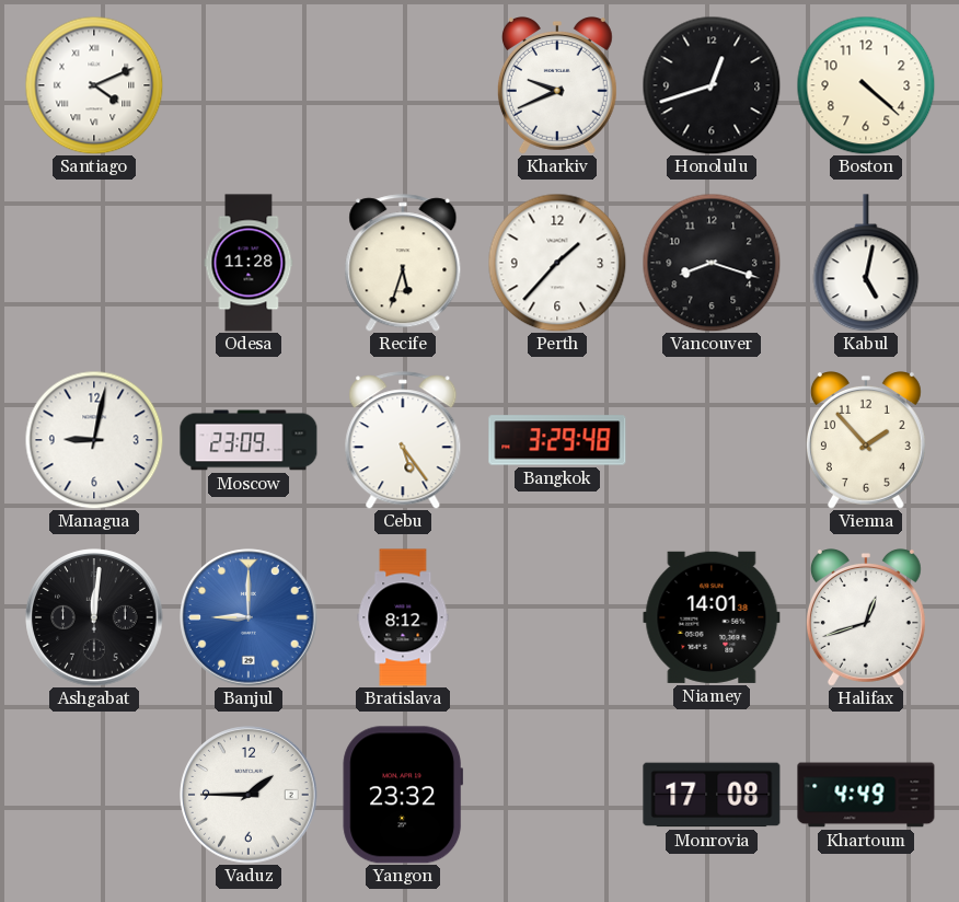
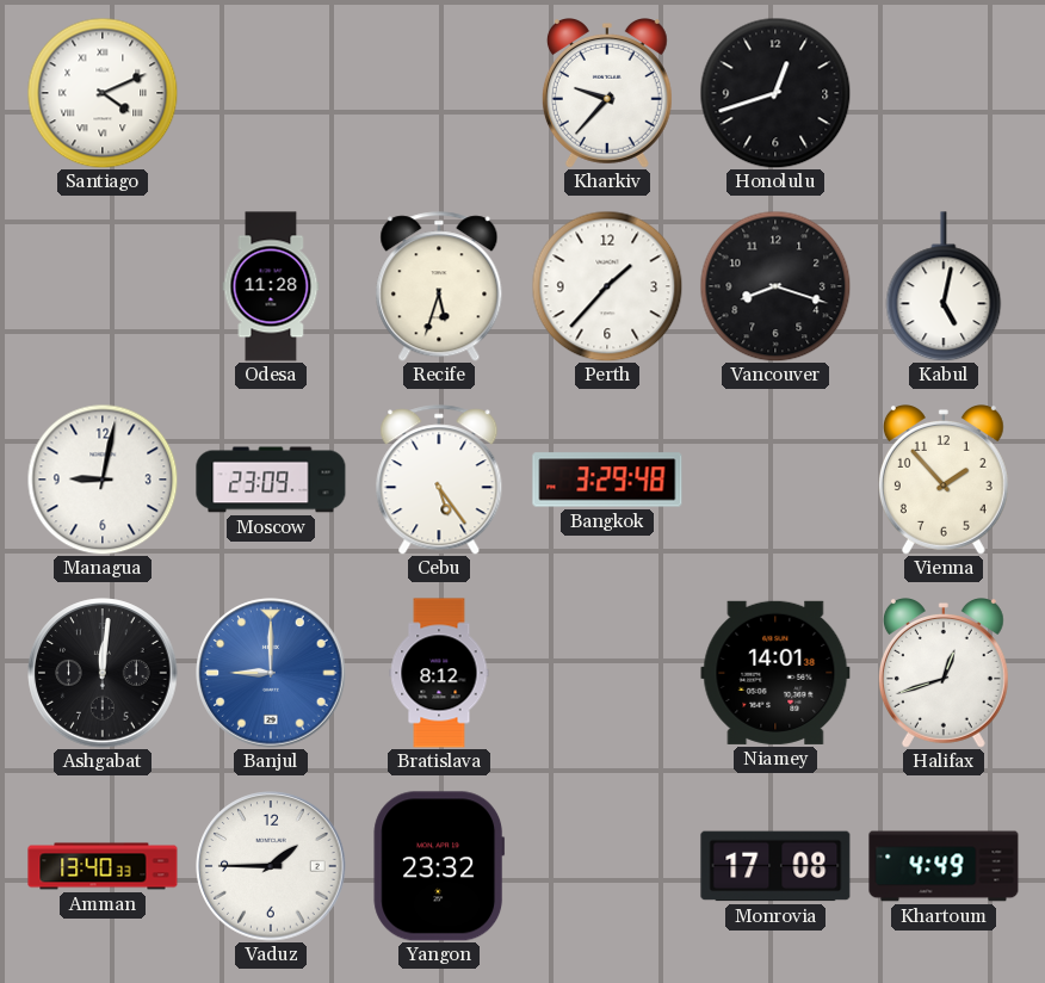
Kharkiv: 9:41 -> 9:37
Boston: 4:22 -> none
Amman: none -> 13:40
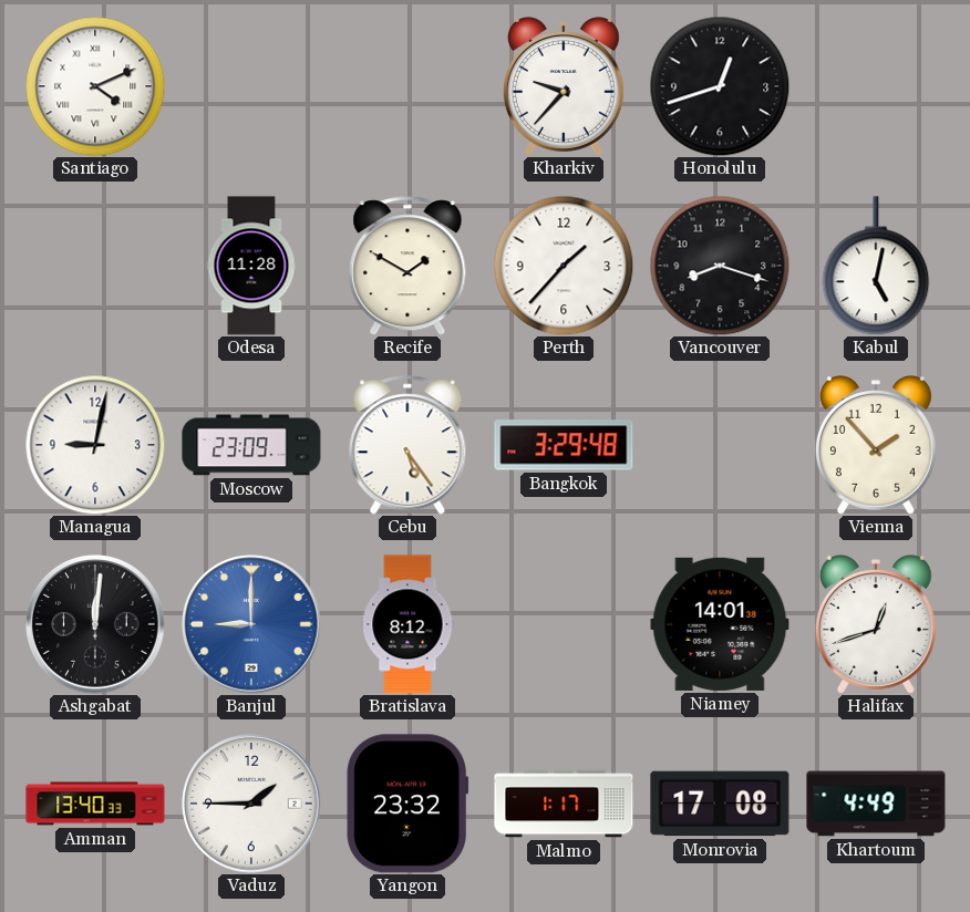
Recife: 5:33 -> 1:50
Malmo: none -> 1:17
